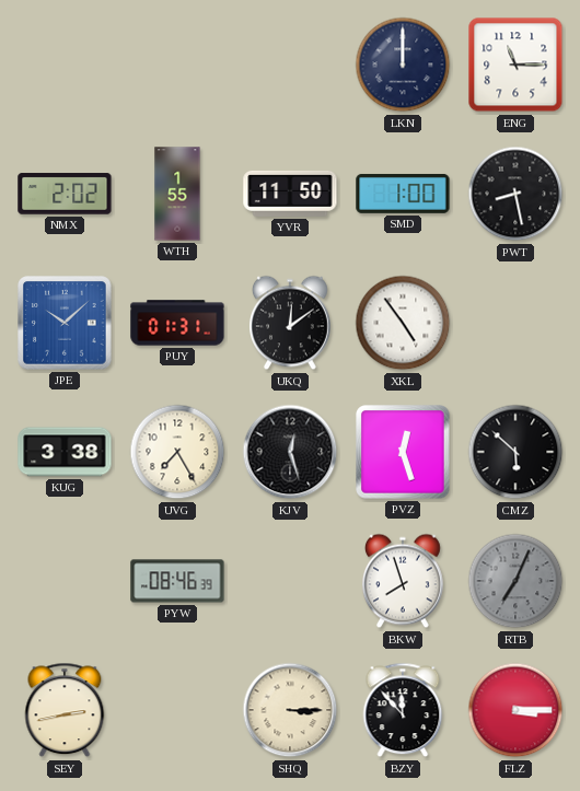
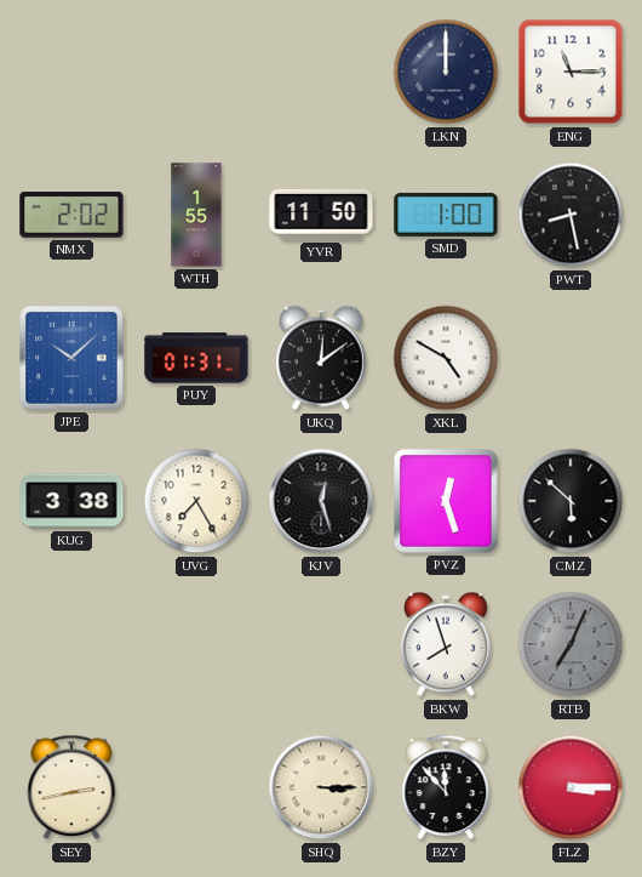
XKL: 4:54 -> 4:50
PYW: 08:46 -> none
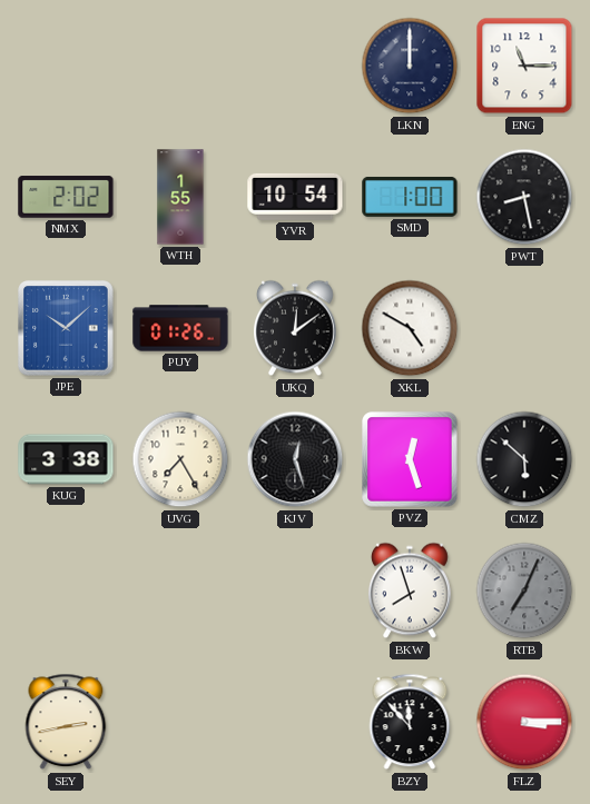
YVR: 11:50 -> 10:54
PUY: 01:31 -> 01:26
SHQ: 3:15 -> none
